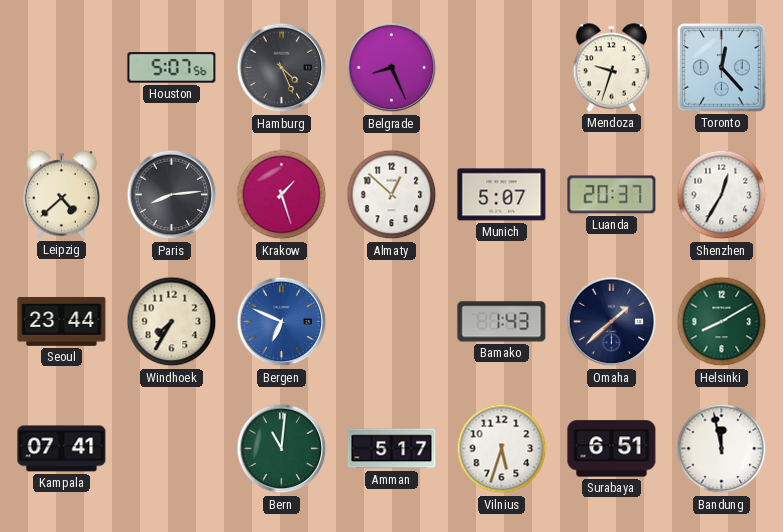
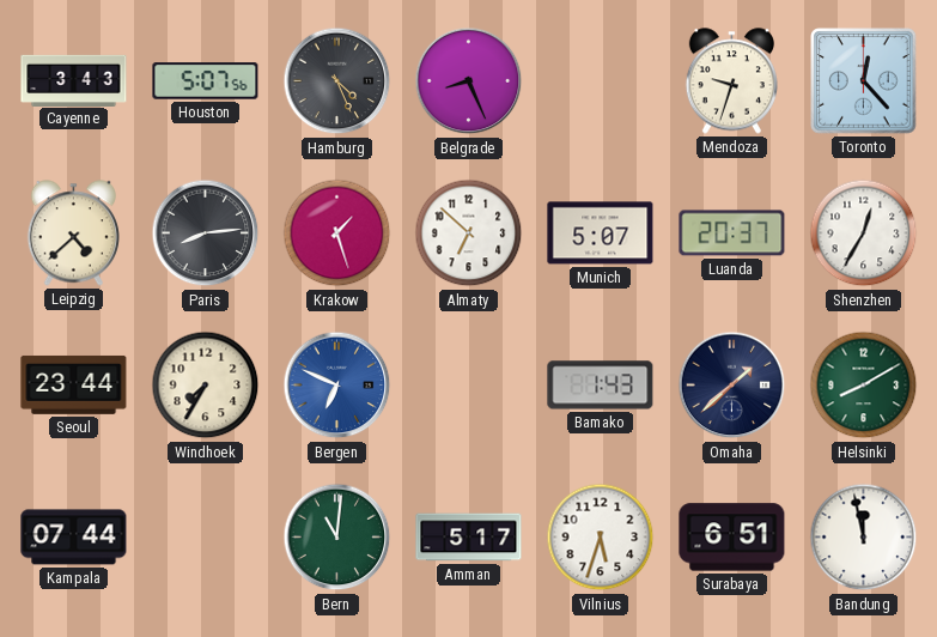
Cayenne: none -> 3:43
Almaty: 12:52 -> 6:52
Kampala: 07:41 -> 07:44
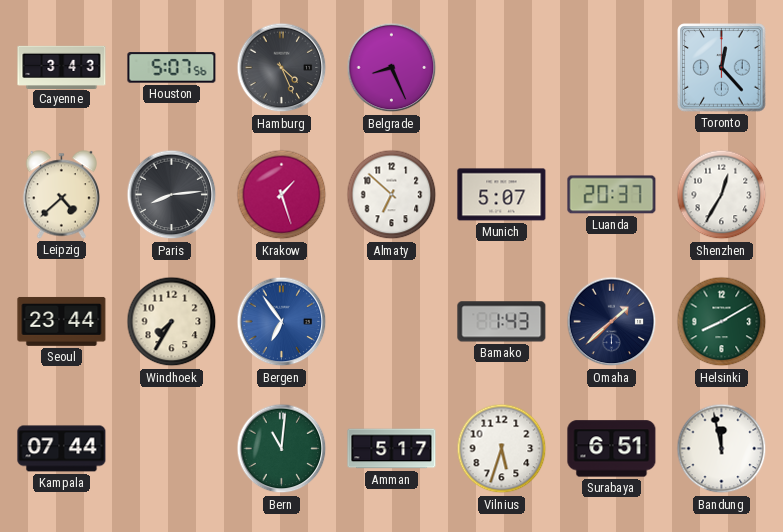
Mendoza: 9:33 -> none
Bergen: 6:49 -> 6:54
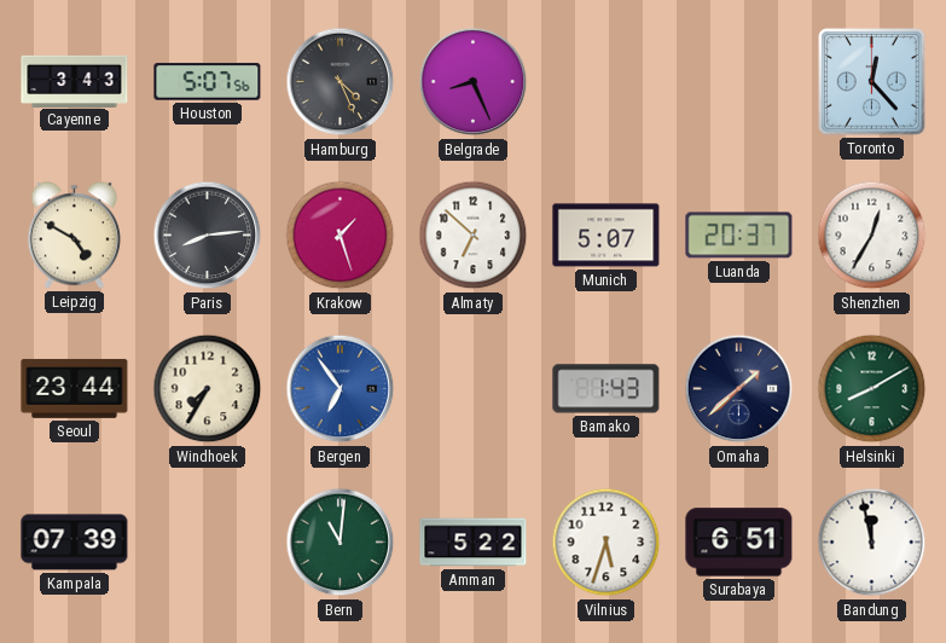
Leipzig: 4:38 -> 4:50
Kampala: 07:44 -> 07:39
Amman: 5:17 -> 5:22
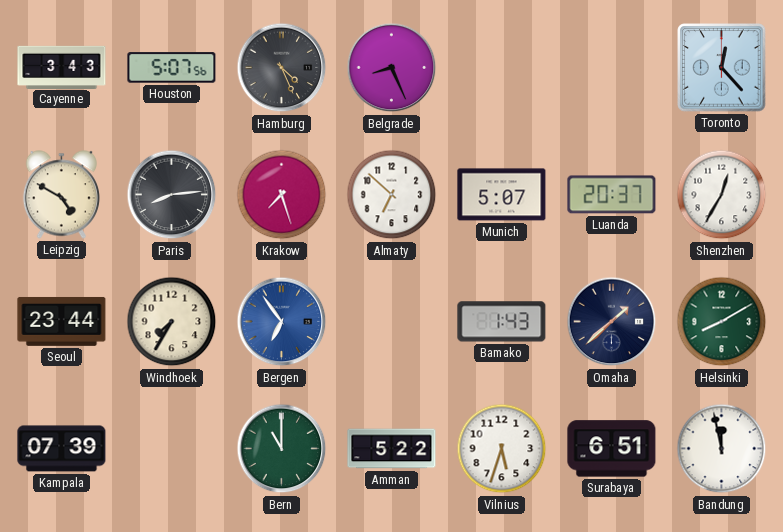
Krakow: 1:27 -> 7:27
Bern: 11:01 -> 11:00
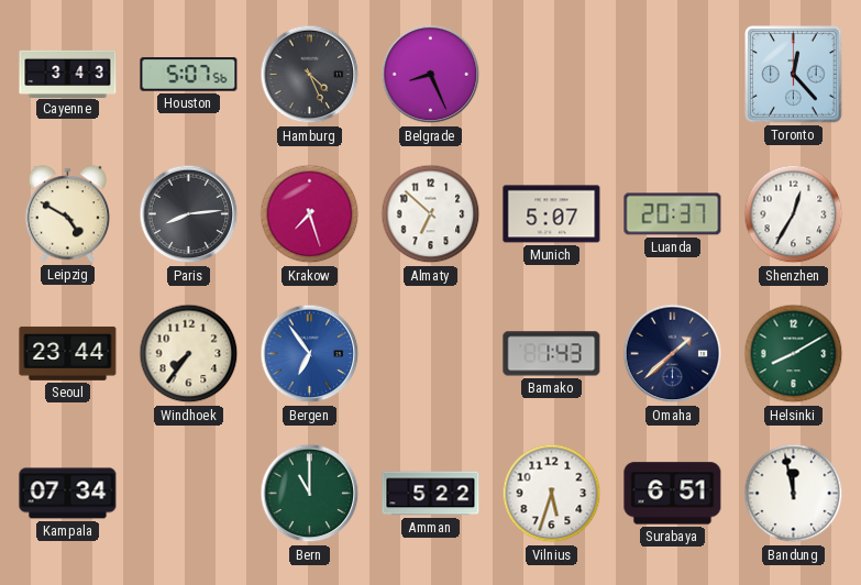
Windhoek: 7:35 -> 7:36
Kampala: 07:39 -> 07:34
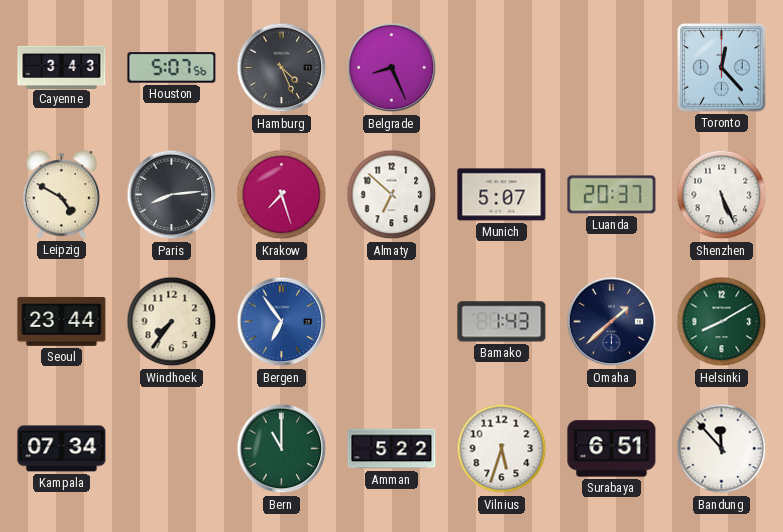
Shenzhen: 12:35 -> 5:26
Bandung: 11:58 -> 11:53
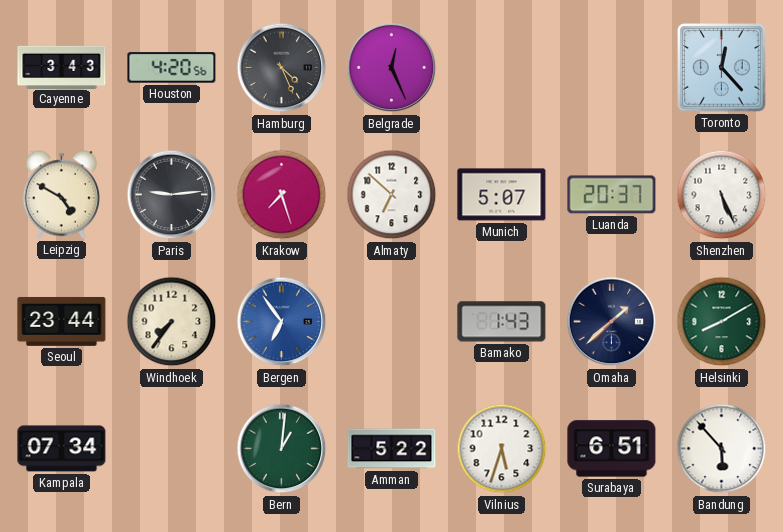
Houston: 5:07 -> 4:20
Belgrade: 8:26 -> 12:26
Paris: 8:14 -> 9:14
Bern: 11:00 -> 1:01
Bandung: 11:53 -> 5:53
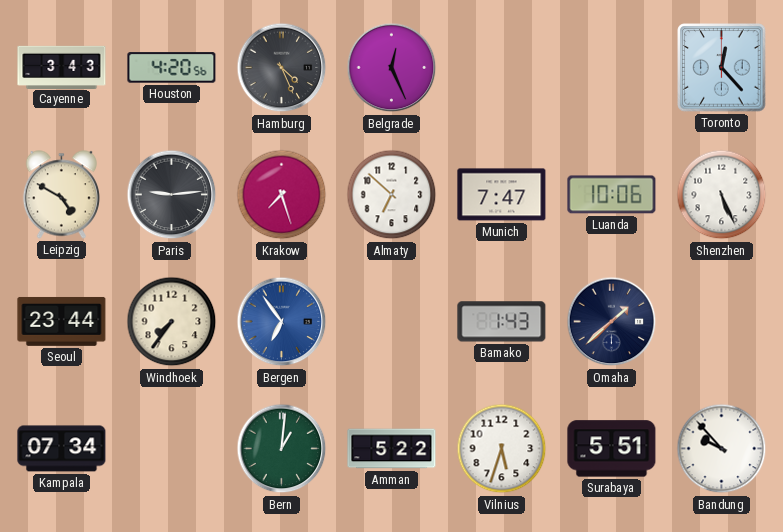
Munich: 5:07 -> 7:47
Luanda: 20:37 -> 10:06
Helsinki: 8:10 -> none
Surabaya: 6:51 -> 5:51
Bandung: 5:53 -> 9:53
